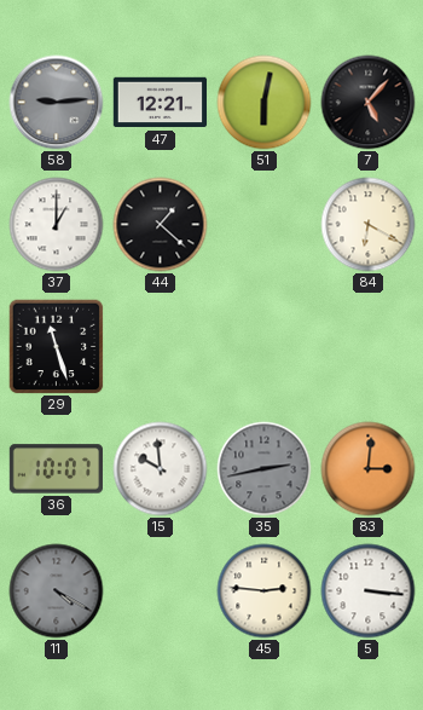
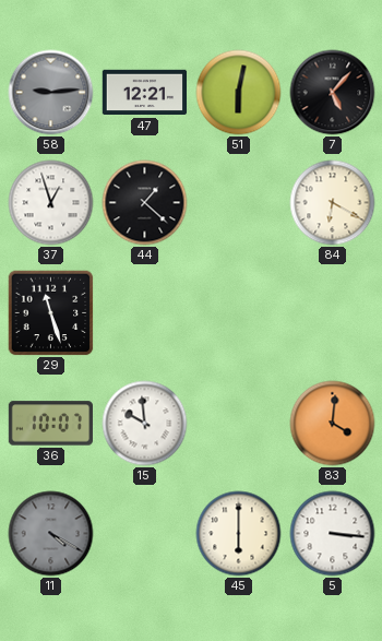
37: 1:00 -> 12:57
35: 2:43 -> none
83: 3:01 -> 4:01
45: 2:46 -> 6:00
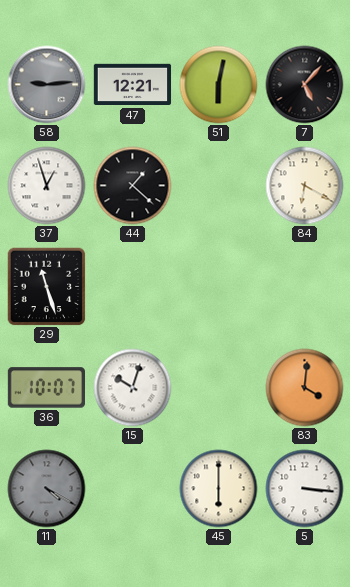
15: 9:59 -> 10:03
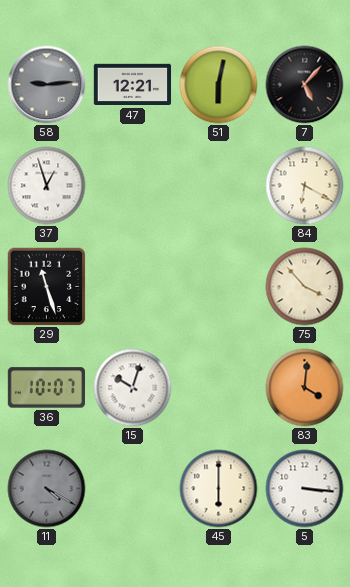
44: 1:22 -> none
75: none -> 3:53
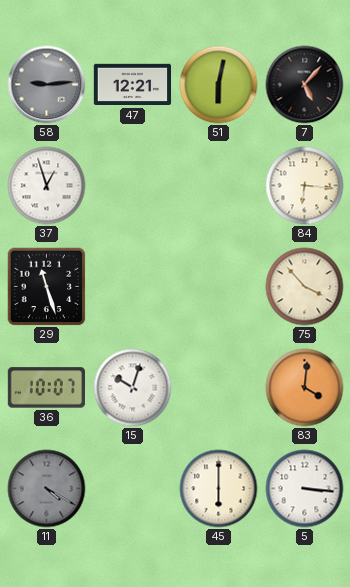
84: 6:20 -> 6:16
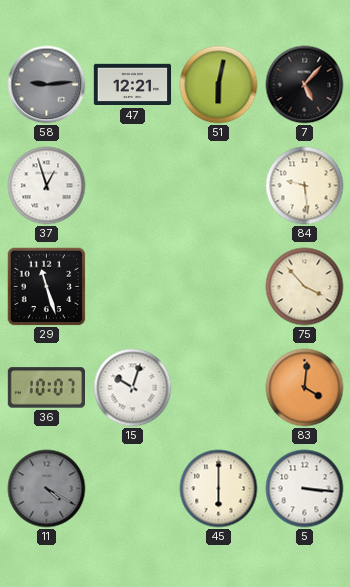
84: 6:16 -> 9:29
